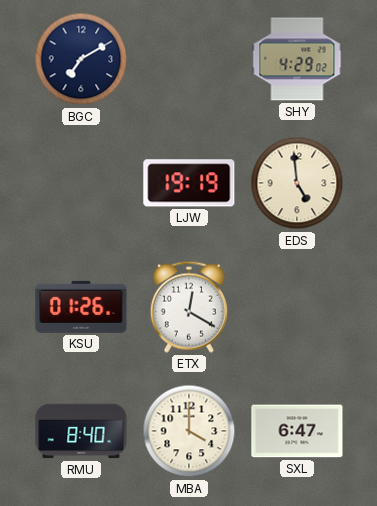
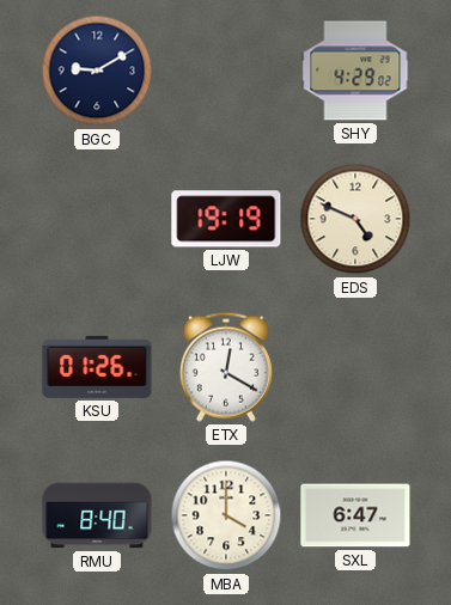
BGC: 7:10 -> 9:10
EDS: 4:59 -> 4:49
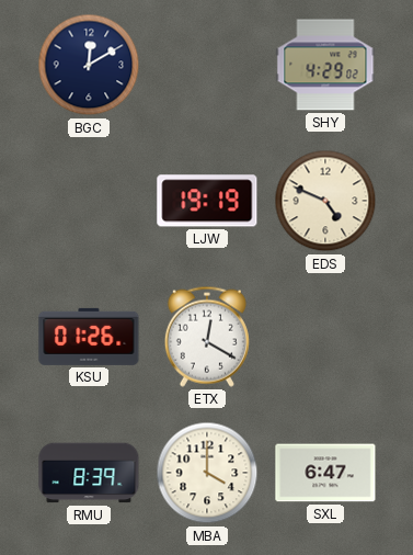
BGC: 9:10 -> 12:10
RMU: 8:40 -> 8:39
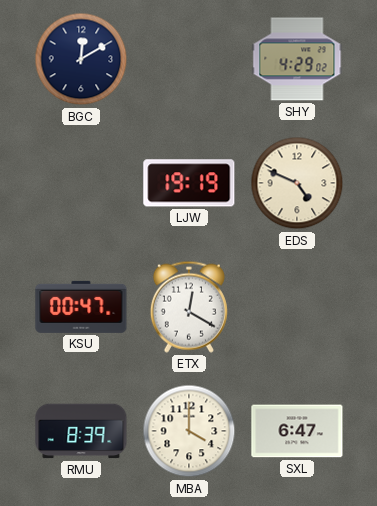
KSU: 01:26 -> 00:47
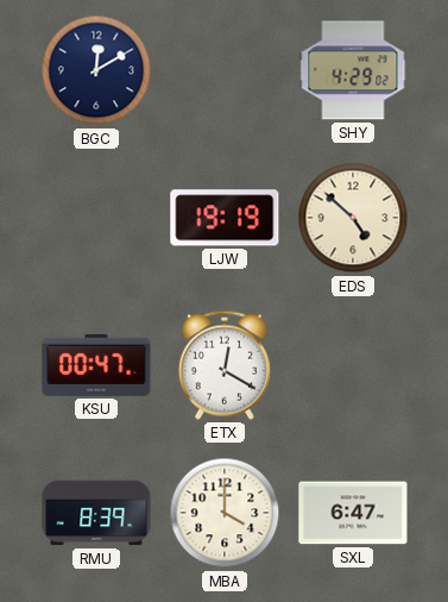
EDS: 4:49 -> 4:52
